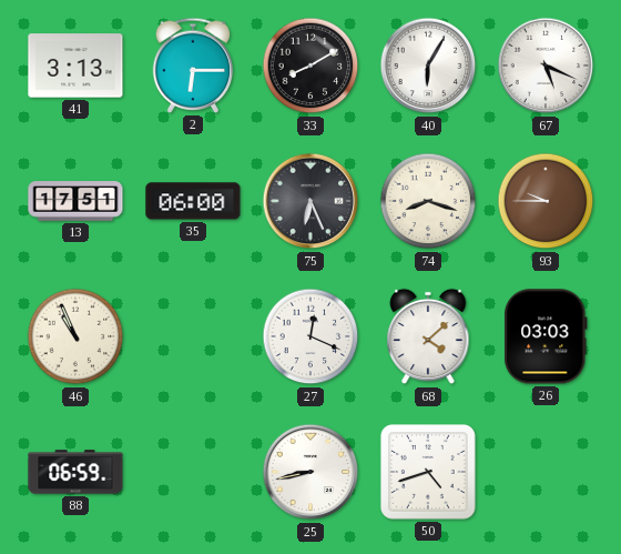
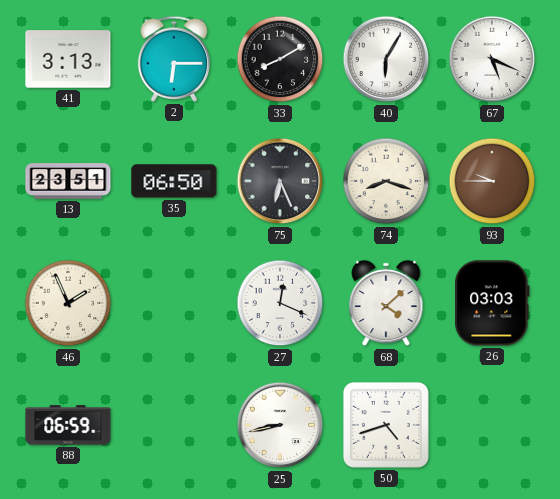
13: 17:51 -> 23:51
35: 06:00 -> 06:50
46: 10:56 -> 1:56
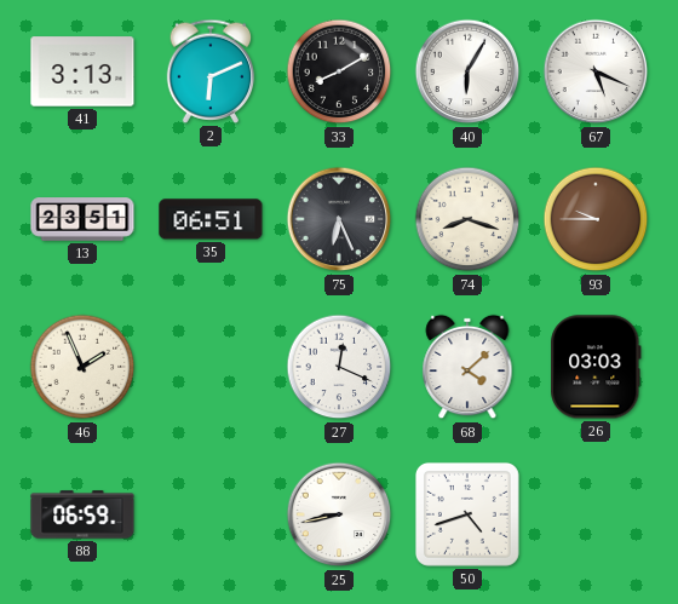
2: 6:15 -> 6:11
35: 06:50 -> 06:51
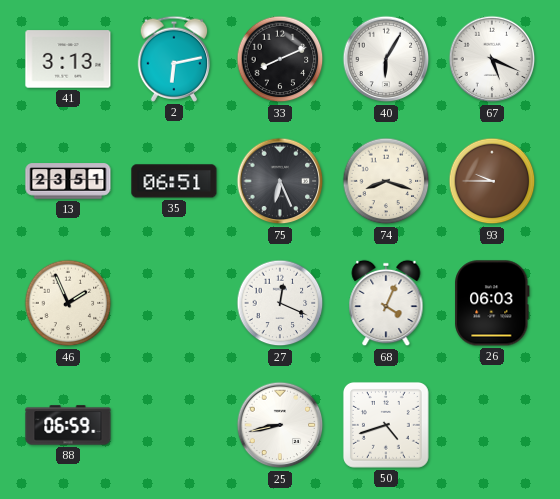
2: 6:11 -> 6:13
33: 8:10 -> 8:11
68: 4:08 -> 4:04
26: 03:03 -> 06:03
